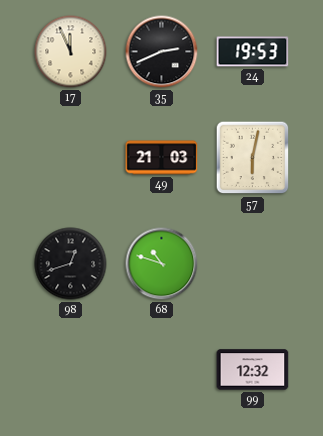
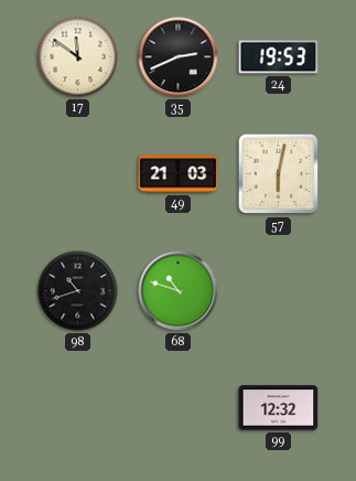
17: 11:56 -> 11:51
98: 12:42 -> 10:42
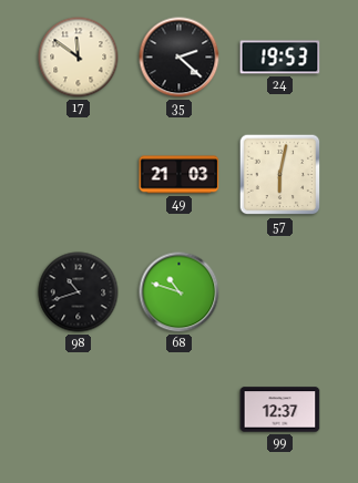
35: 2:41 -> 2:22
99: 12:32 -> 12:37
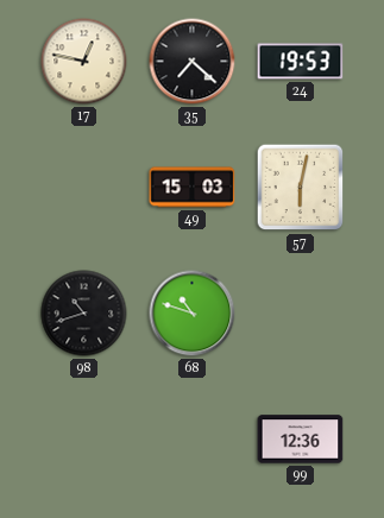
17: 11:51 -> 12:47
35: 2:22 -> 7:22
49: 21:03 -> 15:03
99: 12:37 -> 12:36
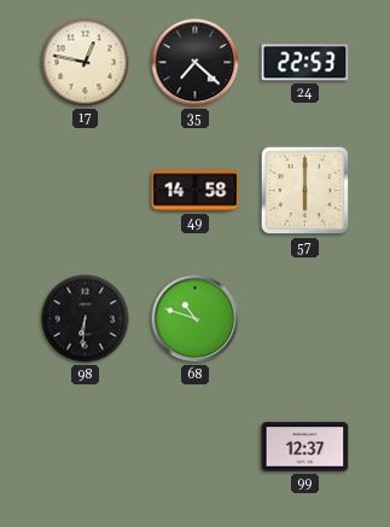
24: 19:53 -> 22:53
49: 15:03 -> 14:58
57: 6:02 -> 6:00
98: 10:42 -> 6:31
99: 12:36 -> 12:37
